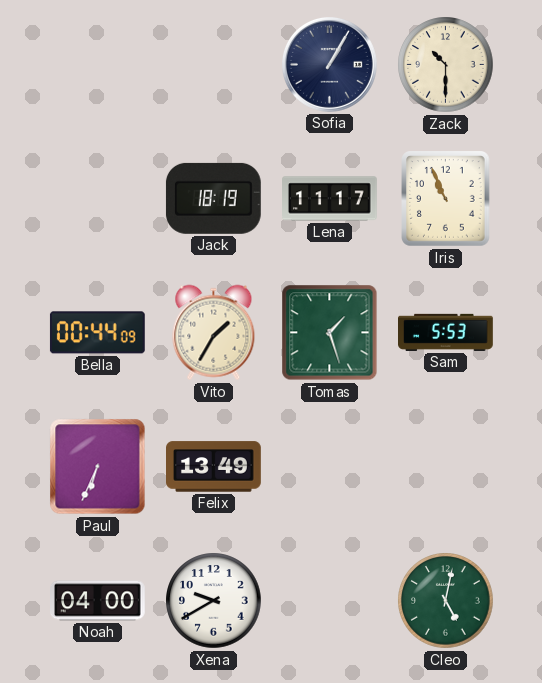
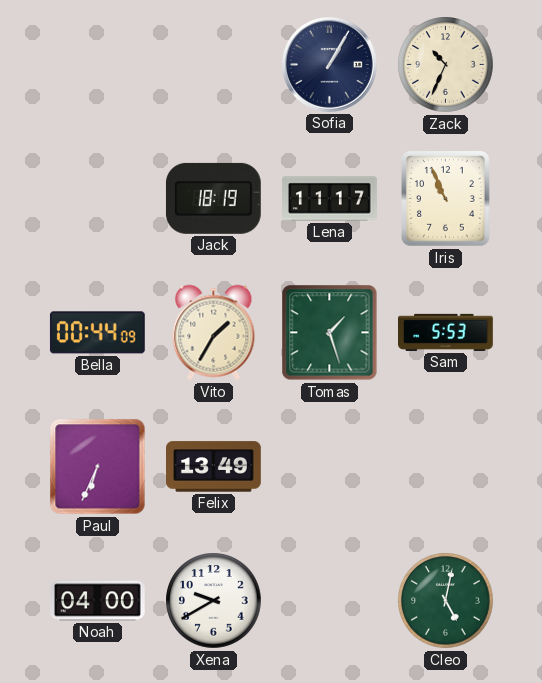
Zack: 10:30 -> 10:34
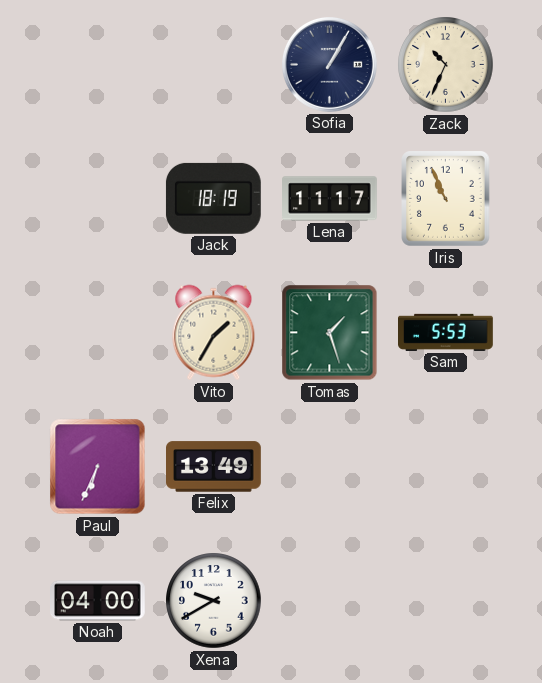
Bella: 00:44 -> none
Cleo: 5:02 -> none
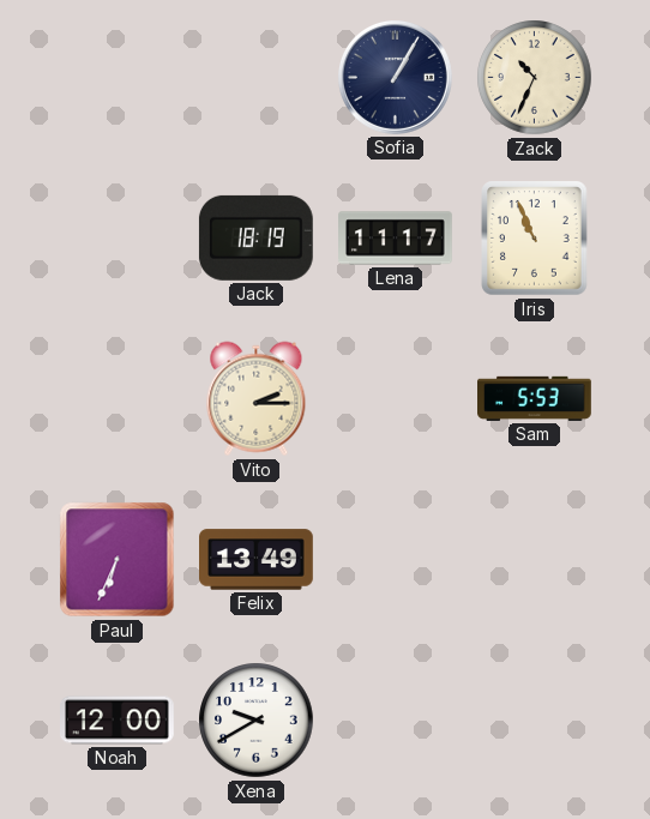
Vito: 1:35 -> 2:15
Tomas: 1:27 -> none
Noah: 04:00 -> 12:00
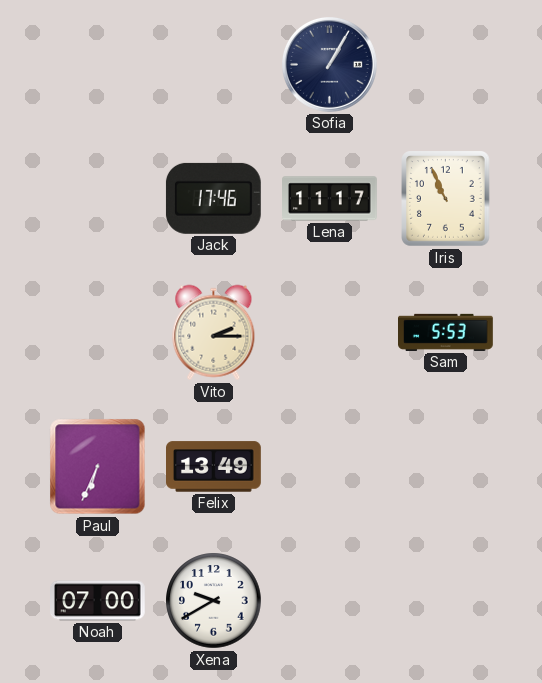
Zack: 10:34 -> none
Jack: 18:19 -> 17:46
Noah: 12:00 -> 07:00
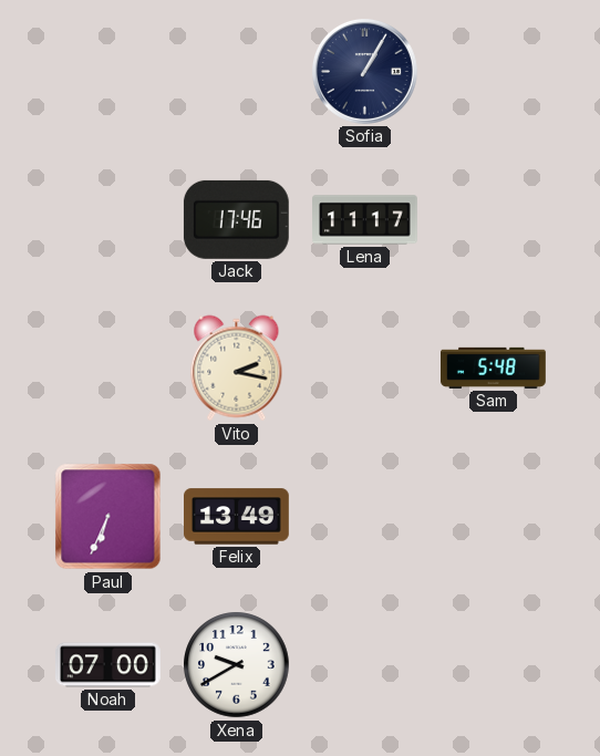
Iris: 10:56 -> none
Vito: 2:15 -> 2:17
Sam: 5:53 -> 5:48
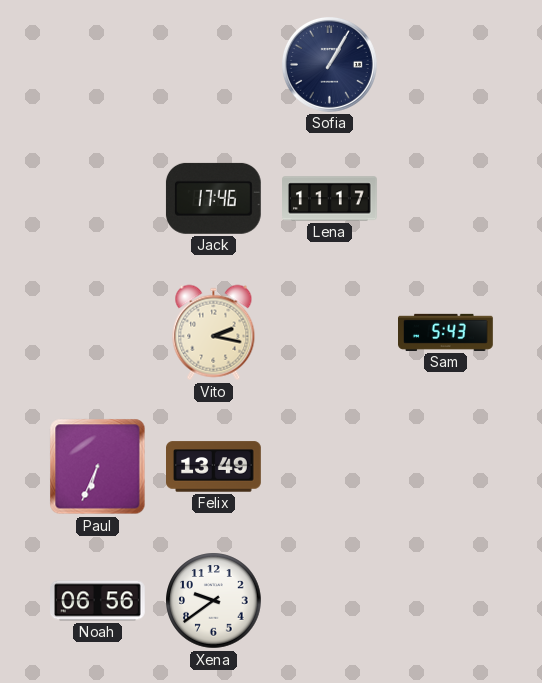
Sam: 5:48 -> 5:43
Noah: 07:00 -> 06:56
Xena: 9:40 -> 9:39
